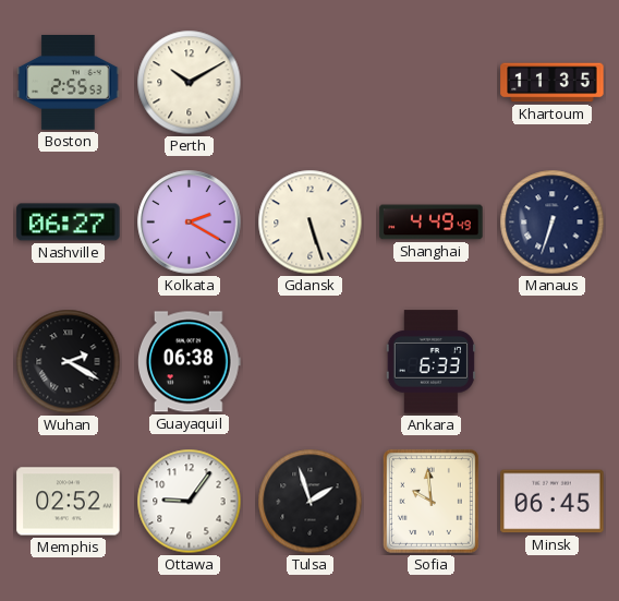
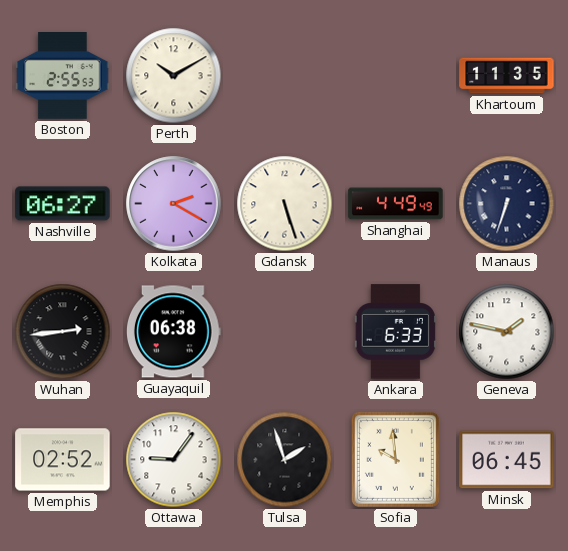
Wuhan: 2:20 -> 2:44
Geneva: none -> 1:47
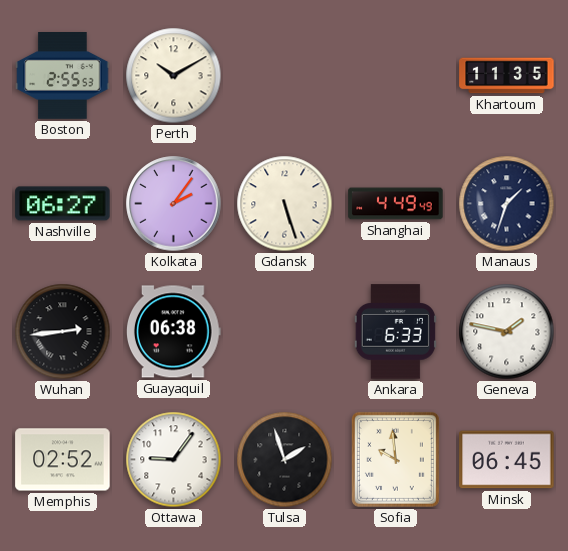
Kolkata: 2:20 -> 2:06
Manaus: 6:33 -> 1:33
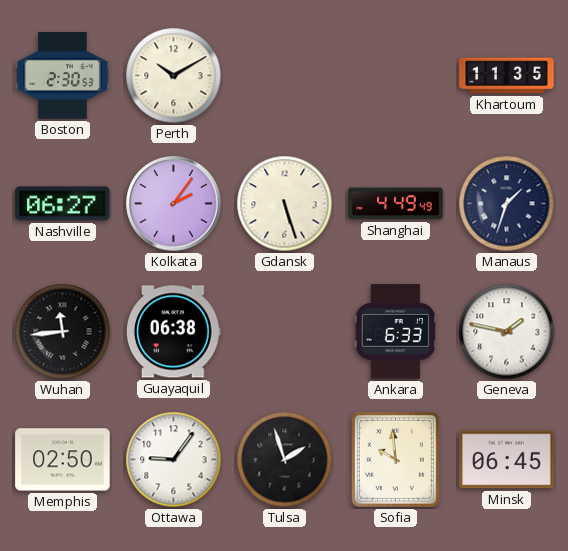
Boston: 2:55 -> 2:30
Wuhan: 2:44 -> 11:44
Memphis: 02:52 -> 02:50
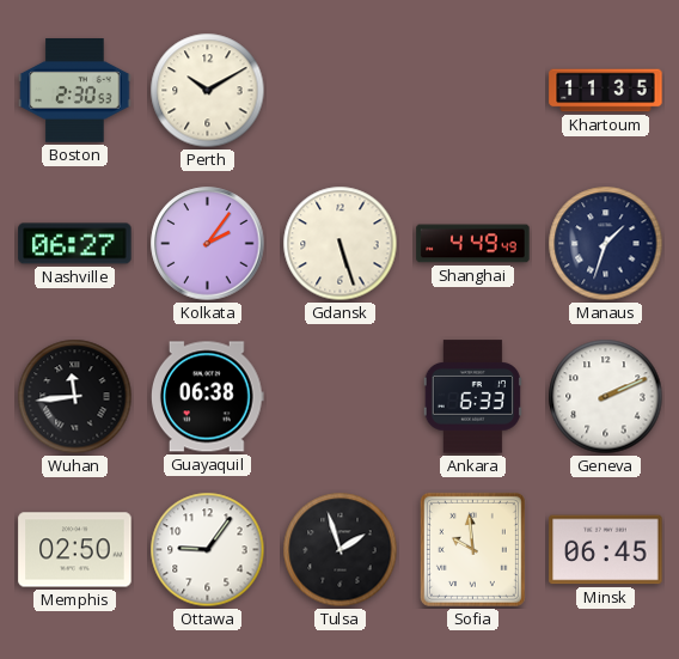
Geneva: 1:47 -> 2:11
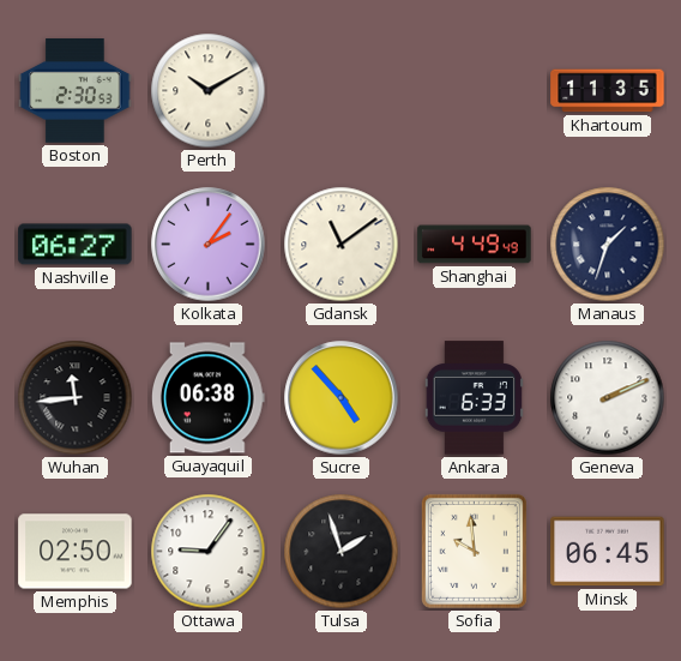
Gdansk: 5:27 -> 11:09
Sucre: none -> 4:53
